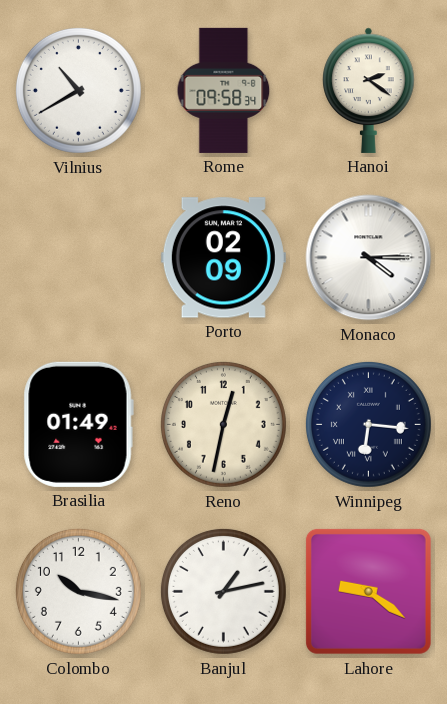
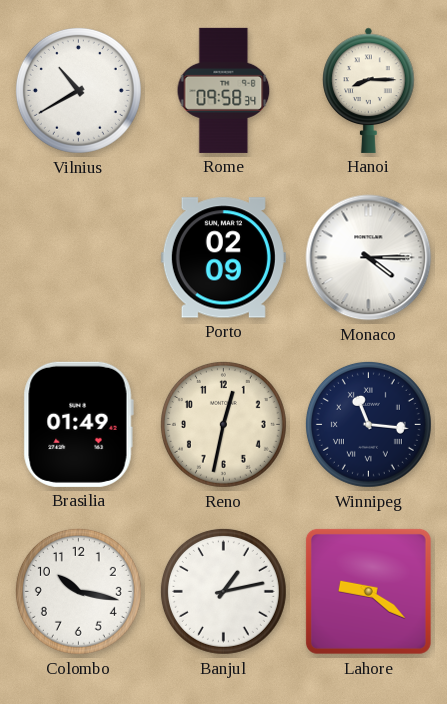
Hanoi: 2:21 -> 8:15
Winnipeg: 6:16 -> 11:16
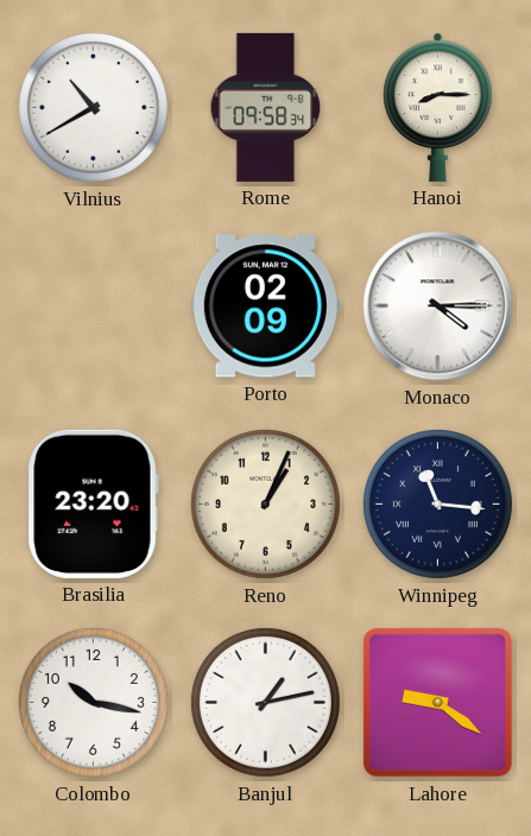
Brasilia: 01:49 -> 23:20
Reno: 12:32 -> 1:04
